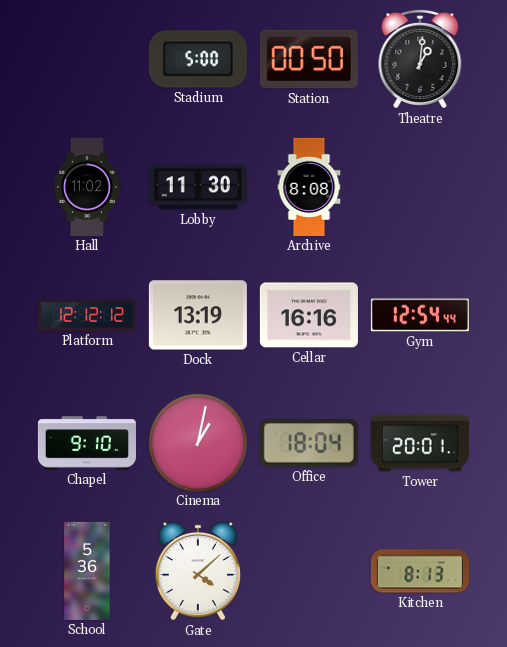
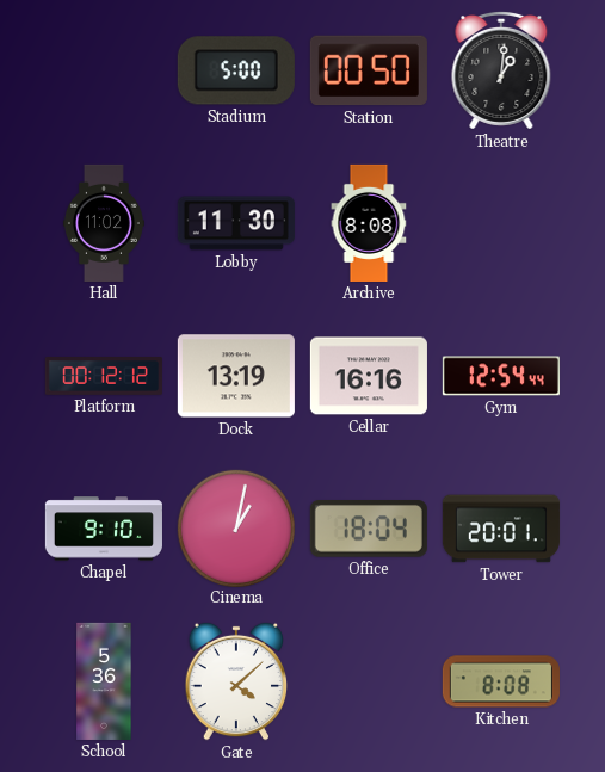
Platform: 12:12 -> 00:12
Kitchen: 8:13 -> 8:08
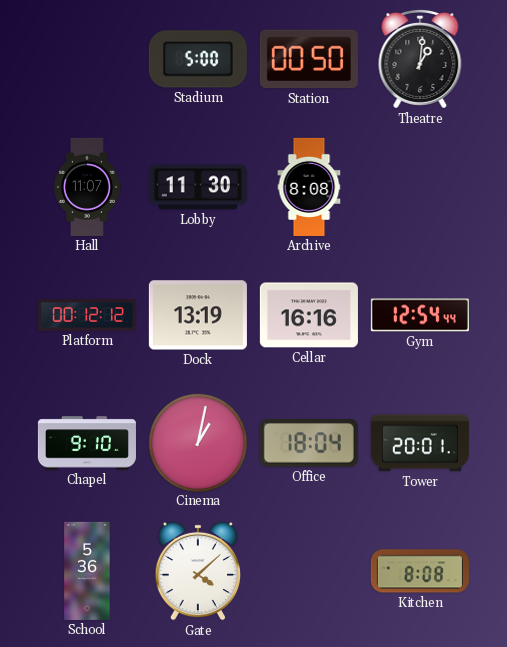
Hall: 11:02 -> 11:07
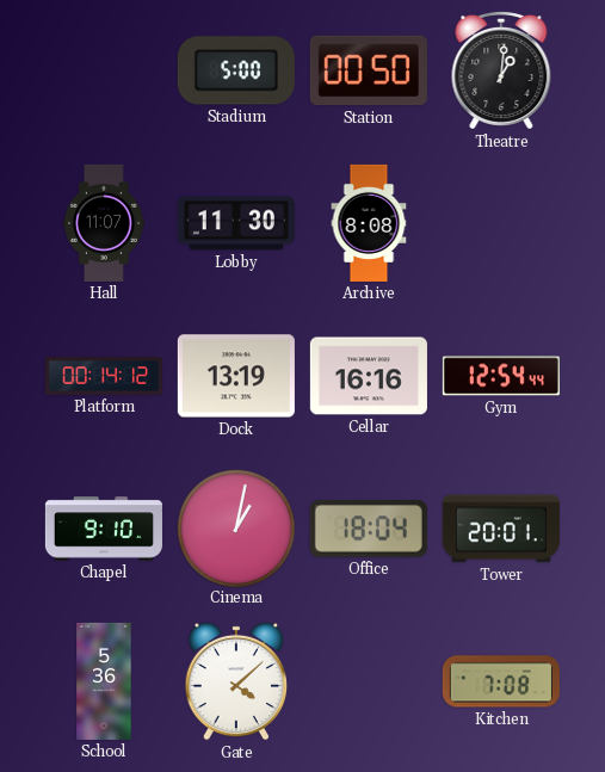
Platform: 00:12 -> 00:14
Kitchen: 8:08 -> 7:08
